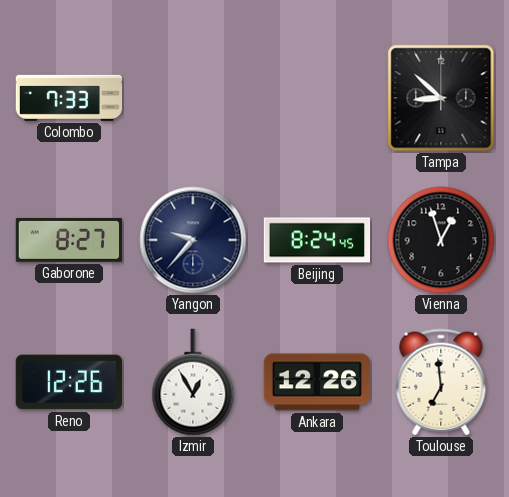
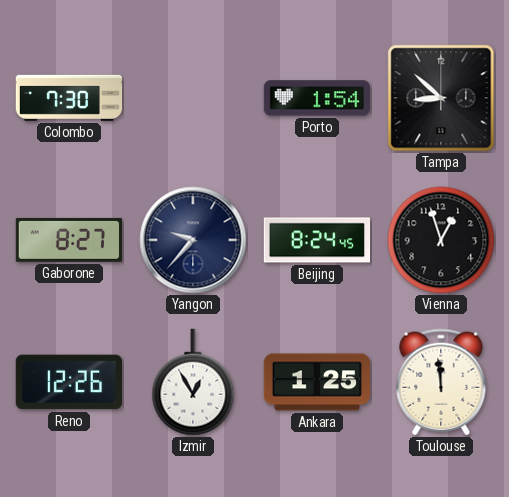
Colombo: 7:33 -> 7:30
Porto: none -> 1:54
Ankara: 12:26 -> 1:25
Toulouse: 6:59 -> 11:59
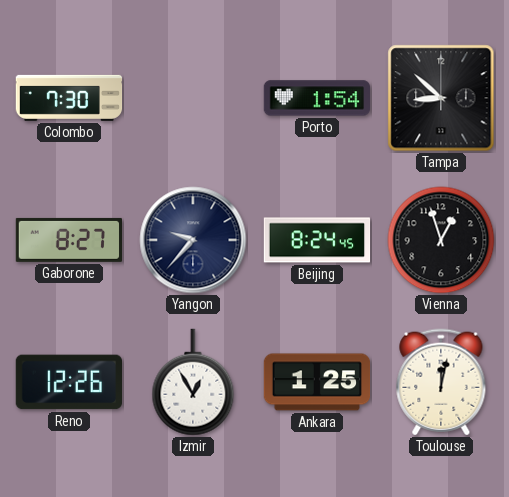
Toulouse: 11:59 -> 12:02
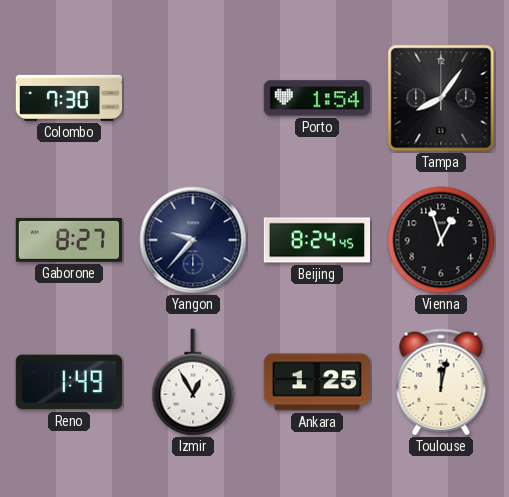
Tampa: 8:52 -> 8:06
Reno: 12:26 -> 1:49
